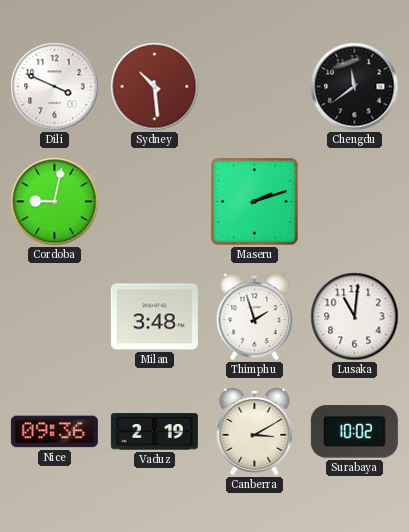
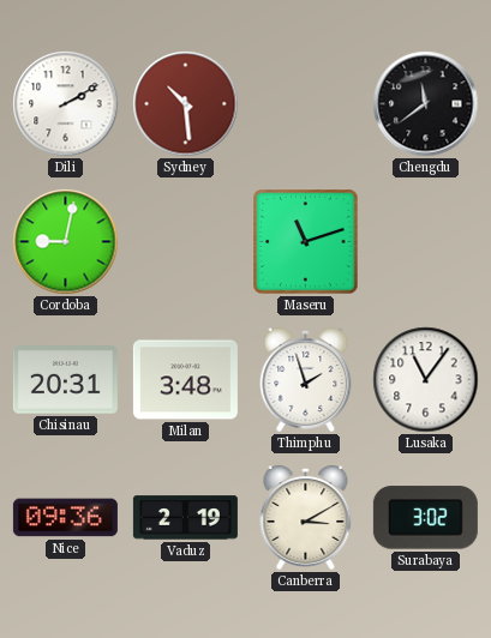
Dili: 3:49 -> 2:10
Maseru: 2:12 -> 11:12
Chisinau: none -> 20:31
Lusaka: 11:01 -> 11:06
Surabaya: 10:02 -> 3:02
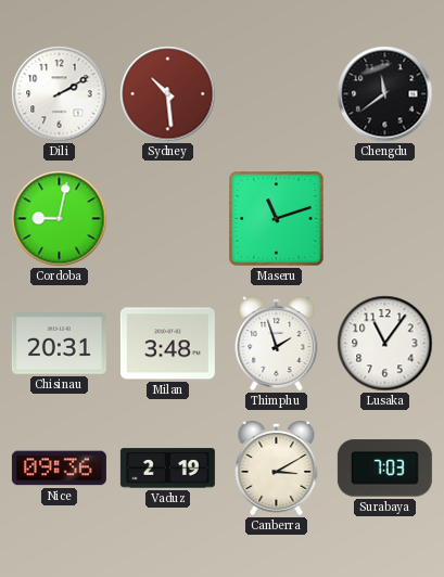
Surabaya: 3:02 -> 7:03
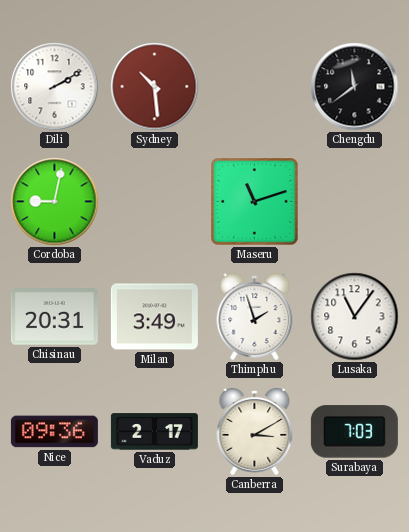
Milan: 3:48 -> 3:49
Vaduz: 2:19 -> 2:17
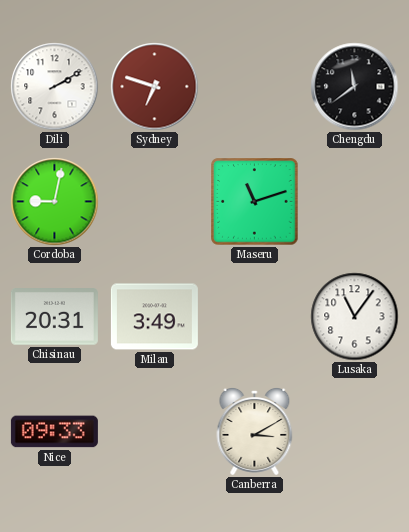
Sydney: 10:29 -> 6:48
Thimphu: 1:57 -> none
Nice: 09:36 -> 09:33
Vaduz: 2:17 -> none
Surabaya: 7:03 -> none
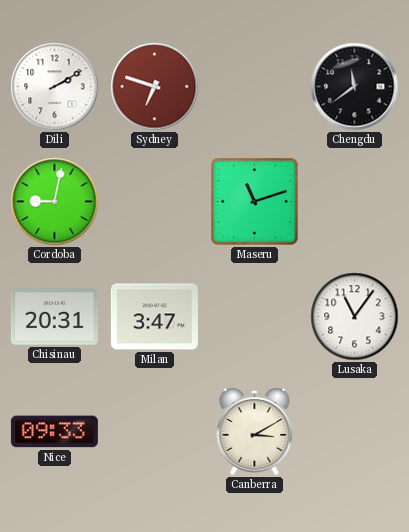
Milan: 3:49 -> 3:47
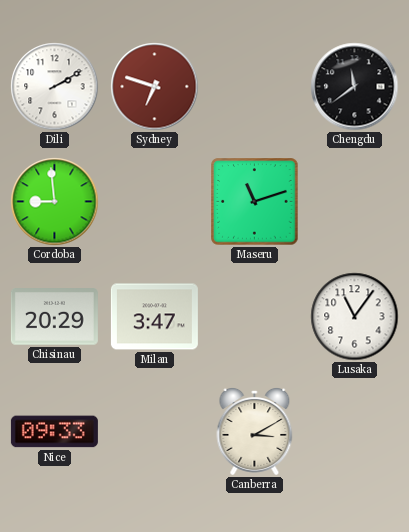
Cordoba: 9:02 -> 8:59
Chisinau: 20:31 -> 20:29
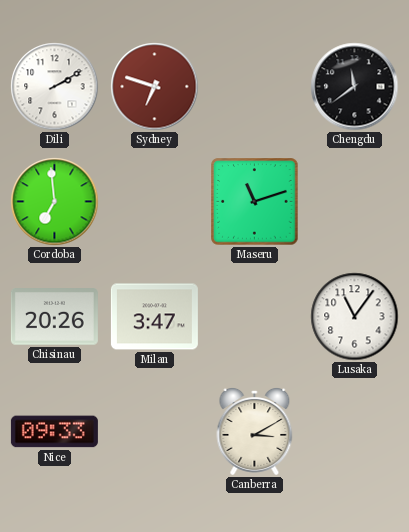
Cordoba: 8:59 -> 6:59
Chisinau: 20:29 -> 20:26
